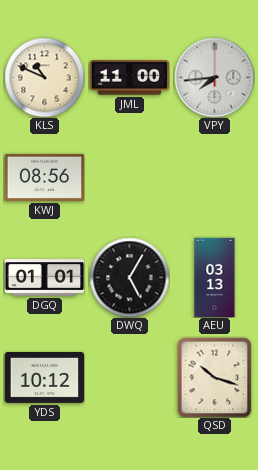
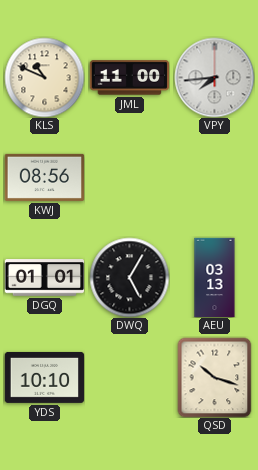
YDS: 10:12 -> 10:10
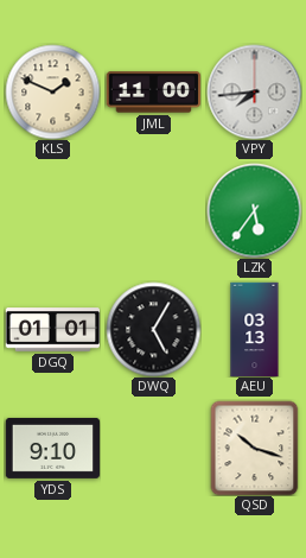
KLS: 10:49 -> 1:49
KWJ: 08:56 -> none
LZK: none -> 5:36
YDS: 10:10 -> 9:10
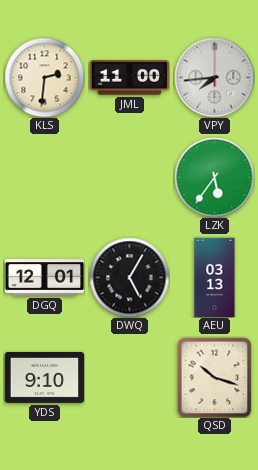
KLS: 1:49 -> 2:31
DGQ: 01:01 -> 12:01
